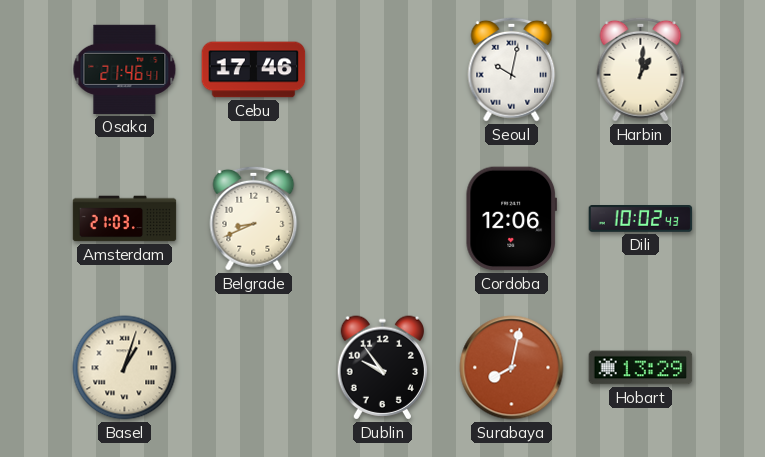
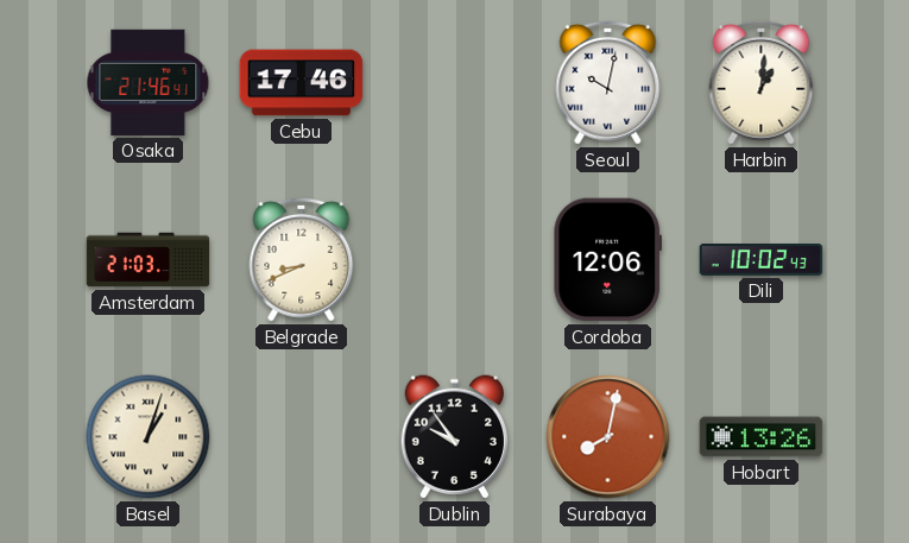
Hobart: 13:29 -> 13:26
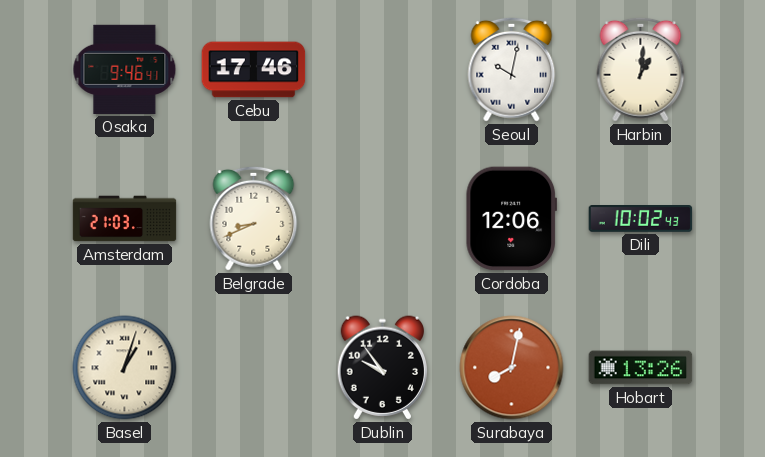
Osaka: 21:46 -> 9:46
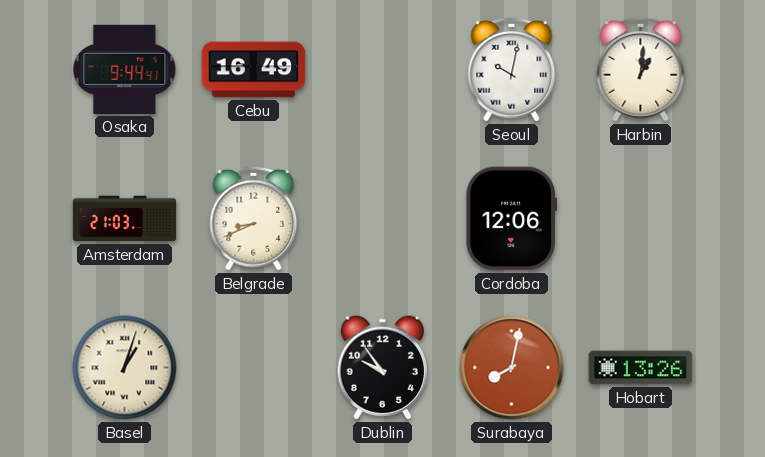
Osaka: 9:46 -> 9:44
Cebu: 17:46 -> 16:49
Dili: 10:02 -> none
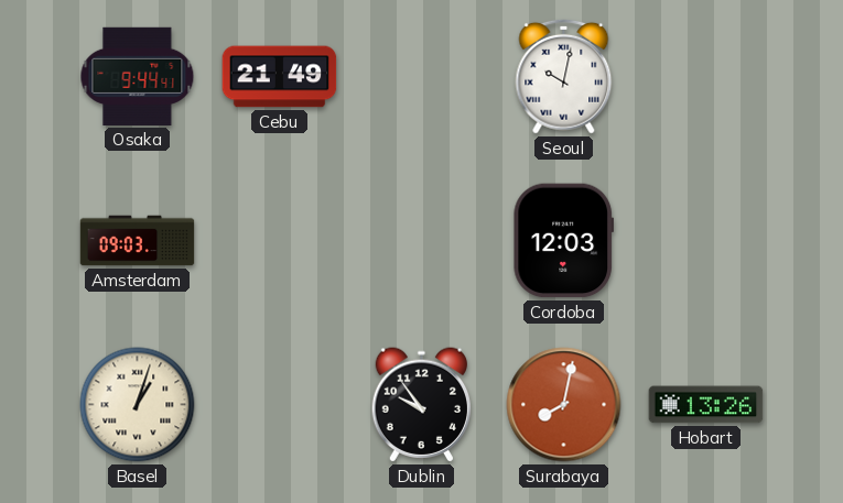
Cebu: 16:49 -> 21:49
Harbin: 1:01 -> none
Amsterdam: 21:03 -> 09:03
Belgrade: 8:41 -> none
Cordoba: 12:06 -> 12:03
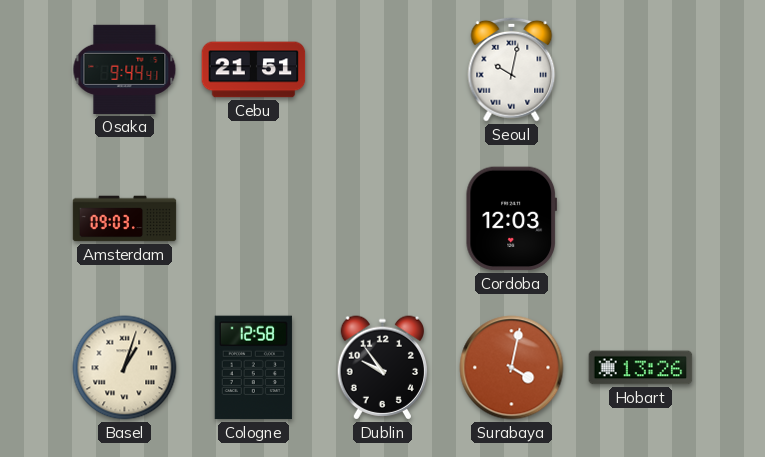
Cebu: 21:49 -> 21:51
Cologne: none -> 12:58
Surabaya: 8:02 -> 4:02
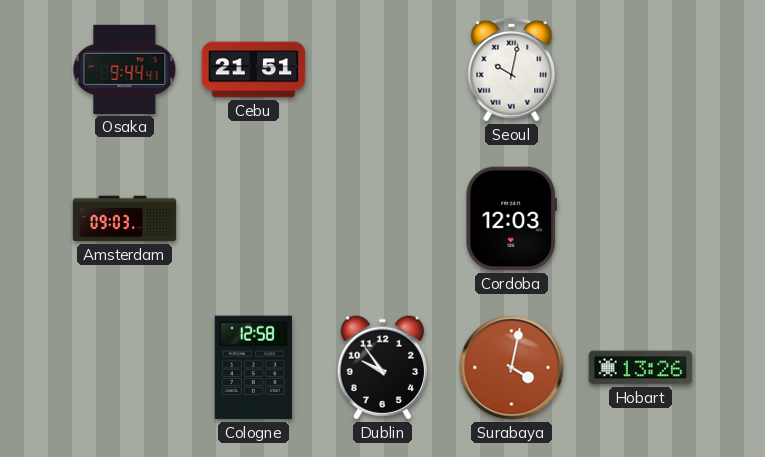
Basel: 1:03 -> none
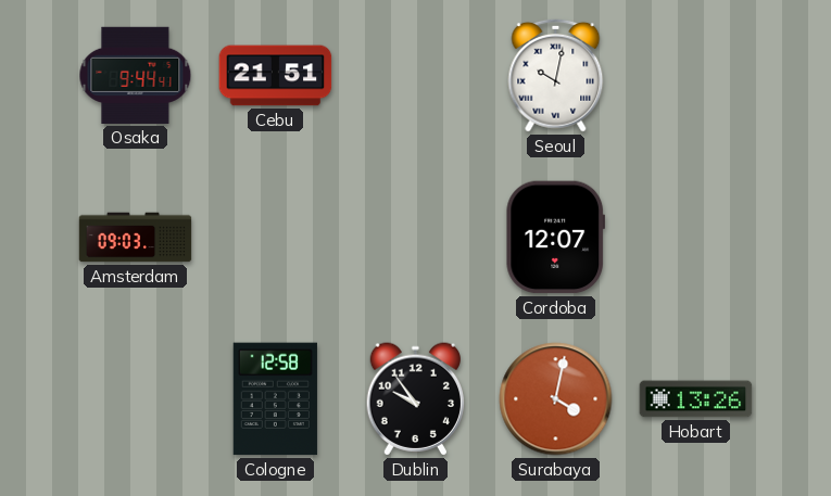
Cordoba: 12:03 -> 12:07
